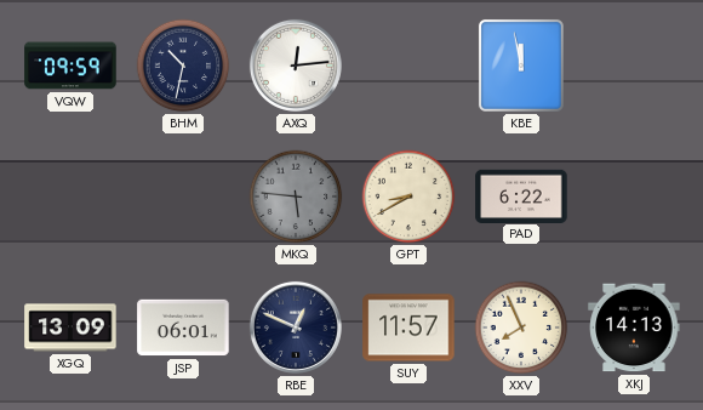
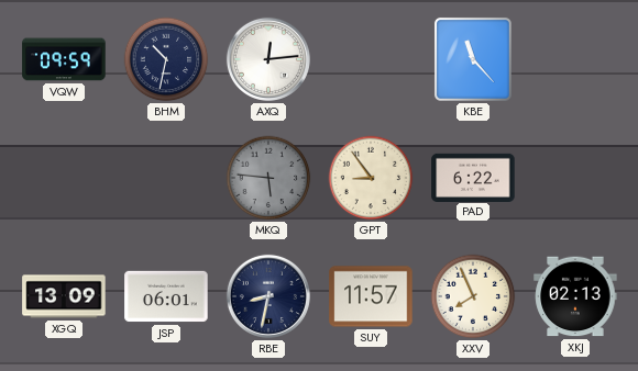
KBE: 11:58 -> 11:23
GPT: 8:40 -> 8:54
RBE: 12:49 -> 8:32
XKJ: 14:13 -> 02:13
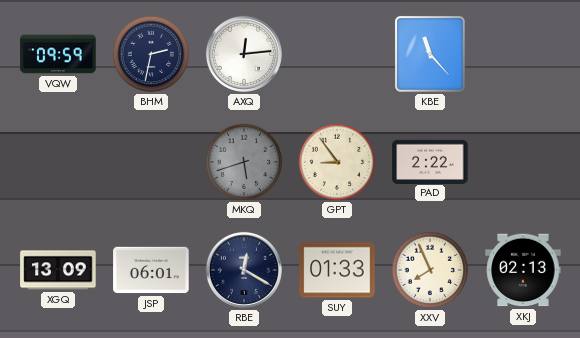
BHM: 10:32 -> 2:32
MKQ: 5:46 -> 5:42
PAD: 6:22 -> 2:22
RBE: 8:32 -> 12:20
SUY: 11:57 -> 01:33
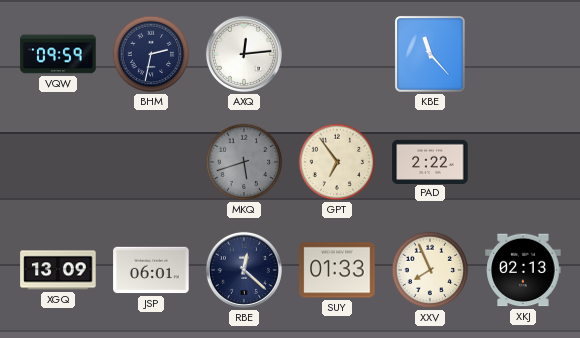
GPT: 8:54 -> 6:54
RBE: 12:20 -> 12:22
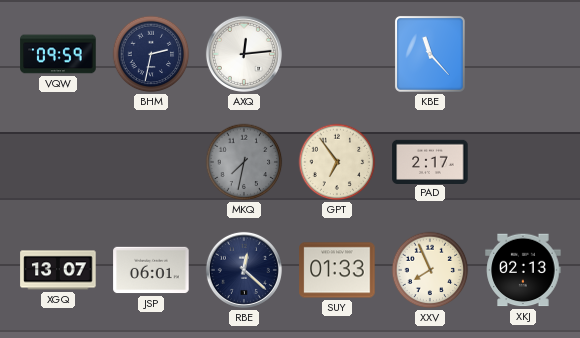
MKQ: 5:42 -> 7:32
PAD: 2:22 -> 2:17
XGQ: 13:09 -> 13:07
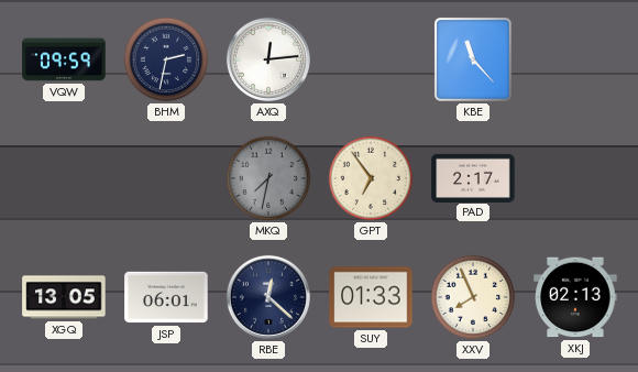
XGQ: 13:07 -> 13:05
